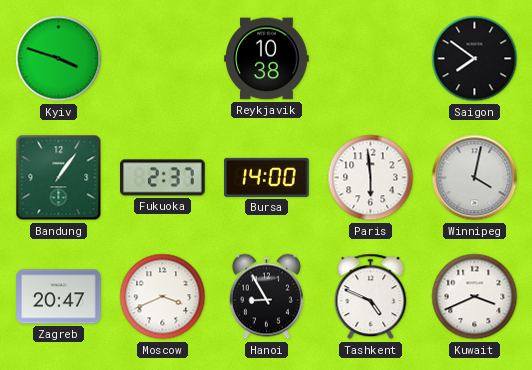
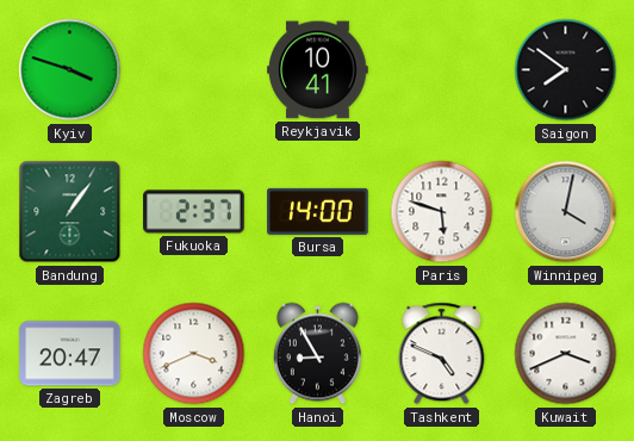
Reykjavik: 10:38 -> 10:41
Paris: 5:59 -> 5:48
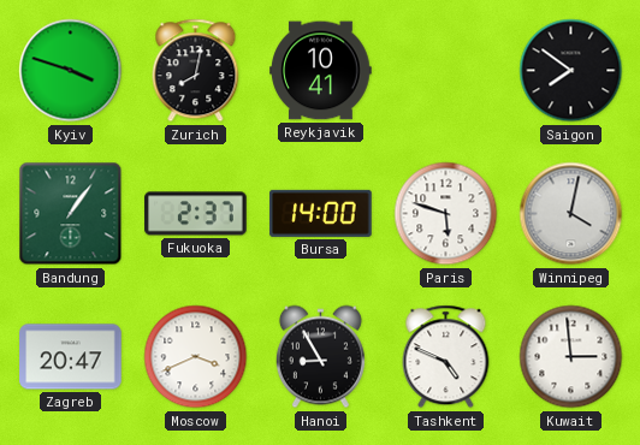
Zurich: none -> 8:02
Kuwait: 3:41 -> 2:59
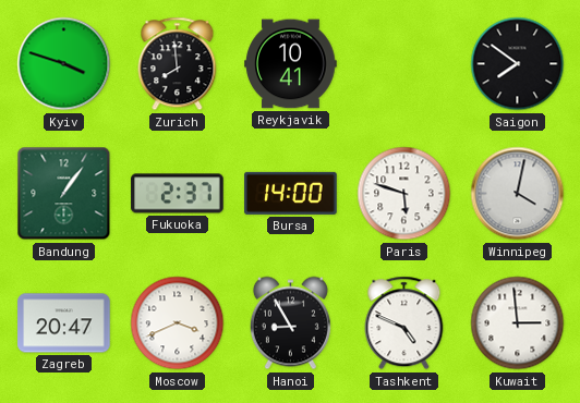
Zurich: 8:02 -> 7:59
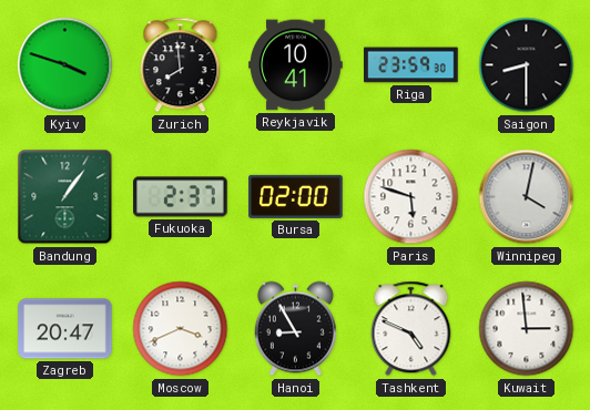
Riga: none -> 23:59
Saigon: 7:51 -> 8:30
Bursa: 14:00 -> 02:00
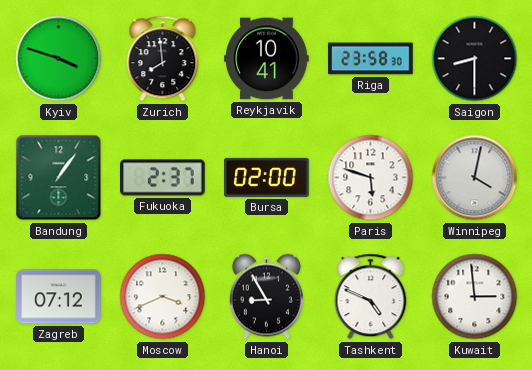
Riga: 23:59 -> 23:58
Zagreb: 20:47 -> 07:12
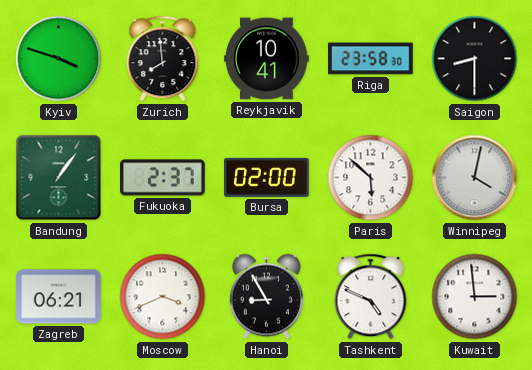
Paris: 5:48 -> 5:52
Zagreb: 07:12 -> 06:21
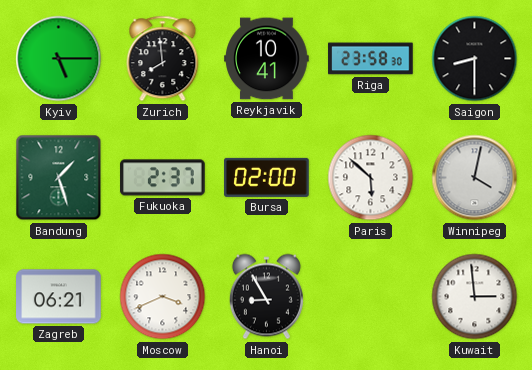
Kyiv: 3:48 -> 5:15
Bandung: 1:06 -> 1:27
Tashkent: 4:49 -> none
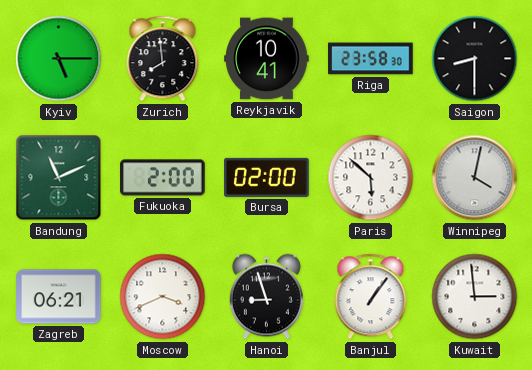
Bandung: 1:27 -> 11:11
Fukuoka: 2:37 -> 2:00
Hanoi: 8:55 -> 8:57
Banjul: none -> 1:06
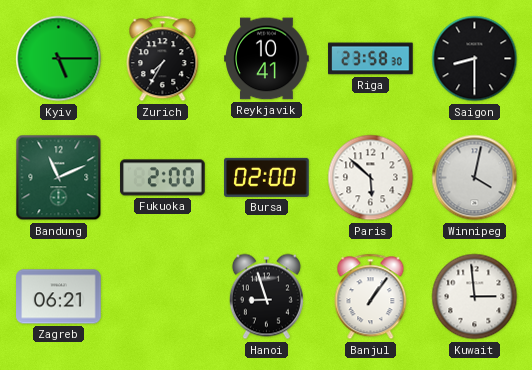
Zurich: 7:59 -> 7:35
Moscow: 3:41 -> none
